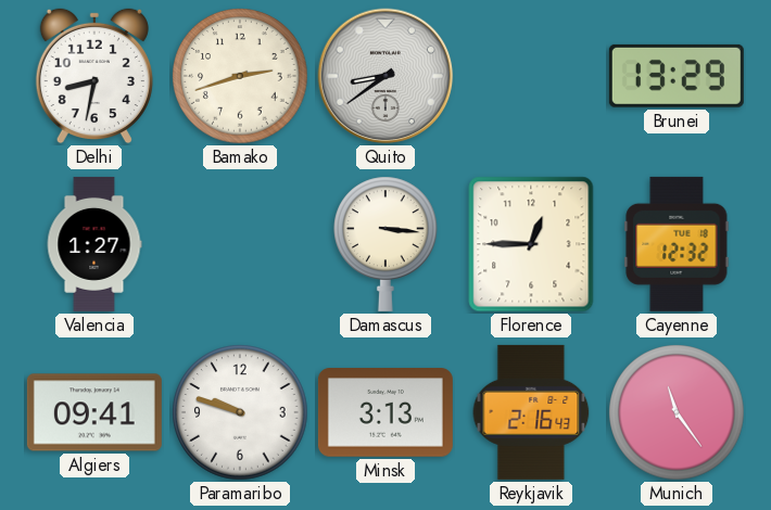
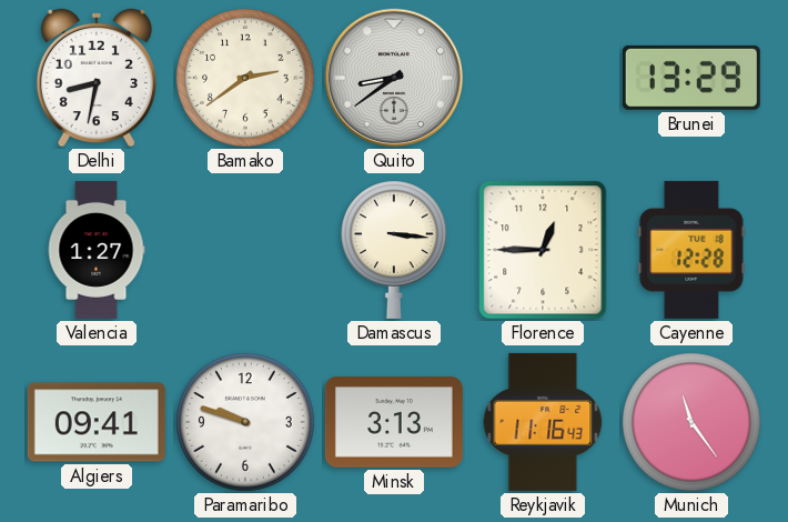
Bamako: 2:42 -> 2:39
Cayenne: 12:32 -> 12:28
Reykjavik: 2:16 -> 11:16
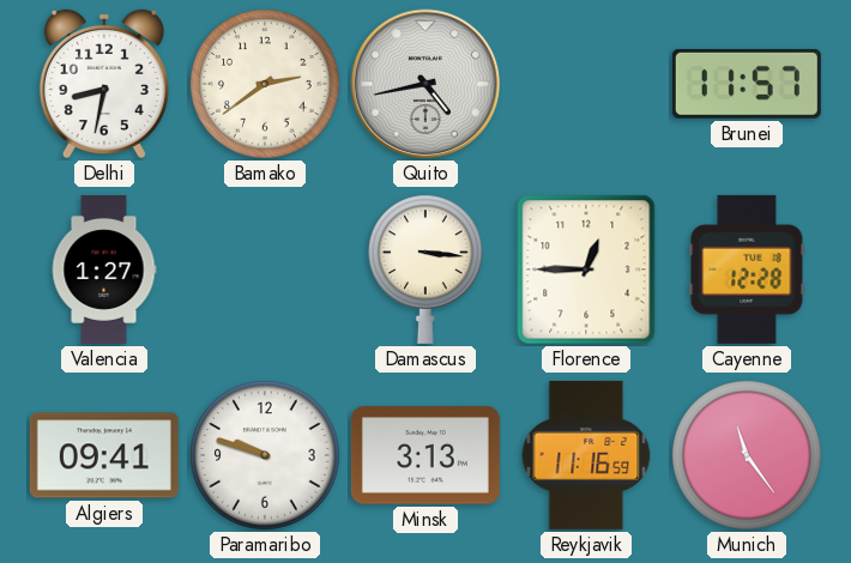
Quito: 8:39 -> 4:43
Brunei: 13:29 -> 11:57
Reykjavik: 11:16:43 -> 11:16:59
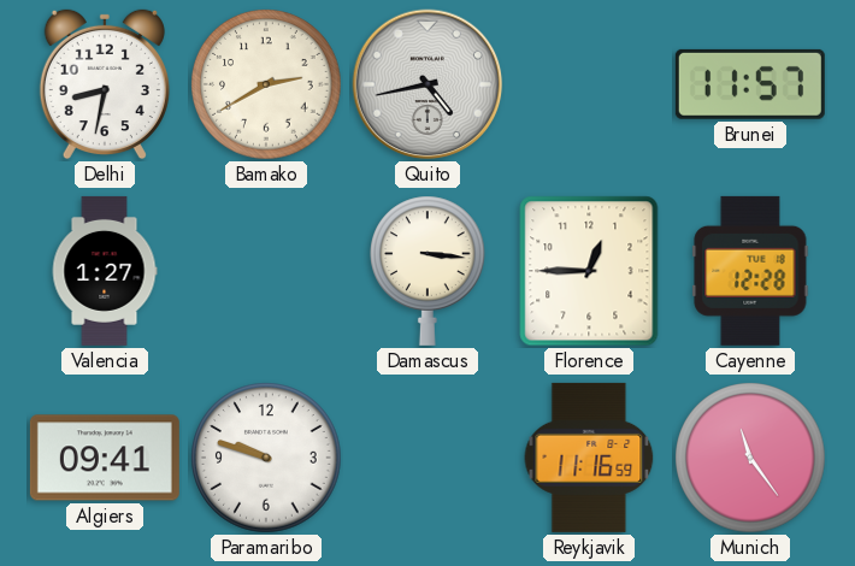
Bamako: 2:39 -> 2:40
Minsk: 3:13 -> none
